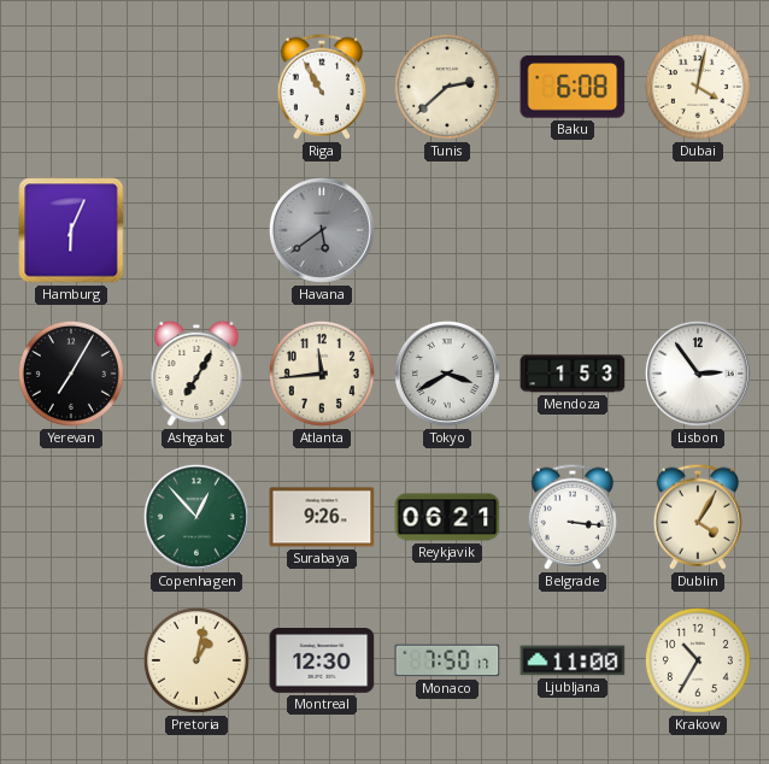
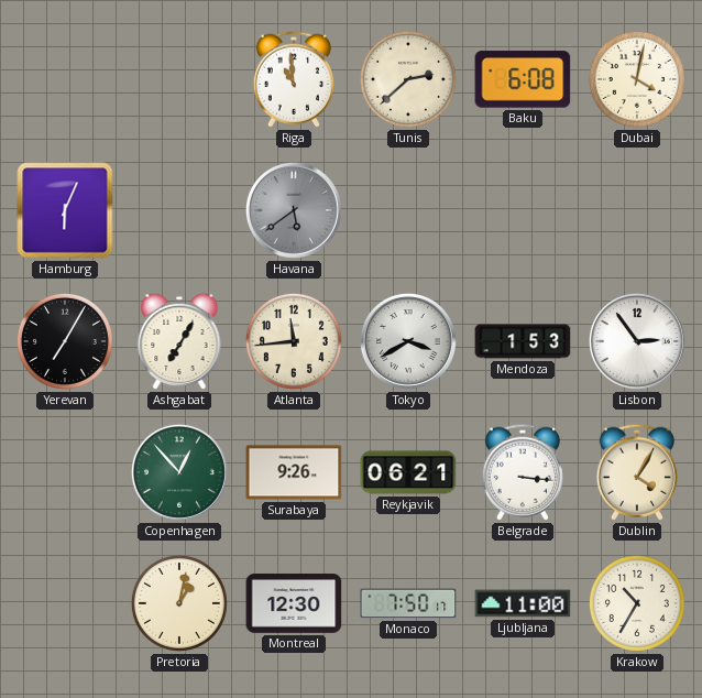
Riga: 10:55 -> 10:59
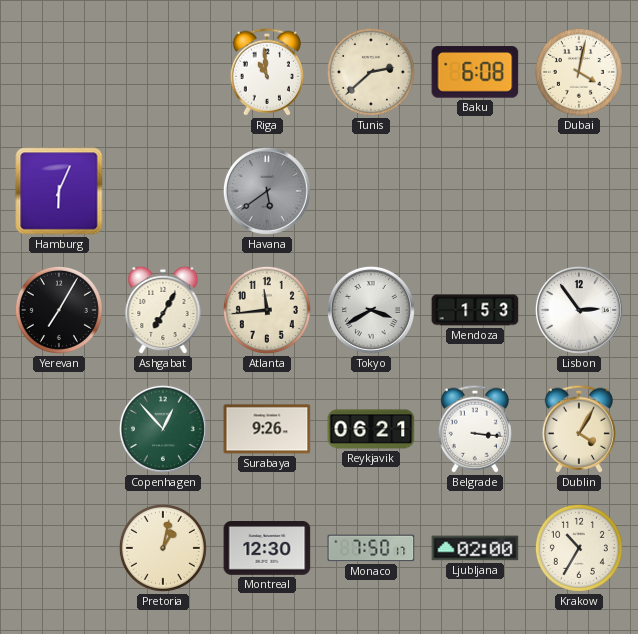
Ljubljana: 11:00 -> 02:00
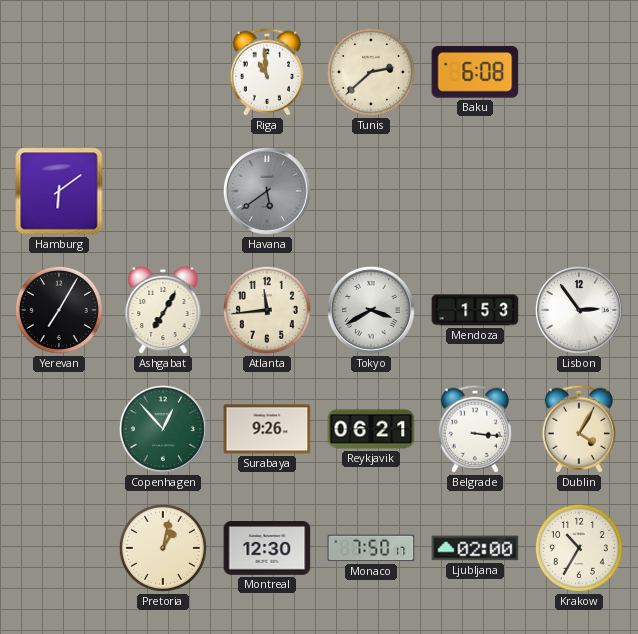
Dubai: 4:02 -> none
Hamburg: 6:04 -> 6:09
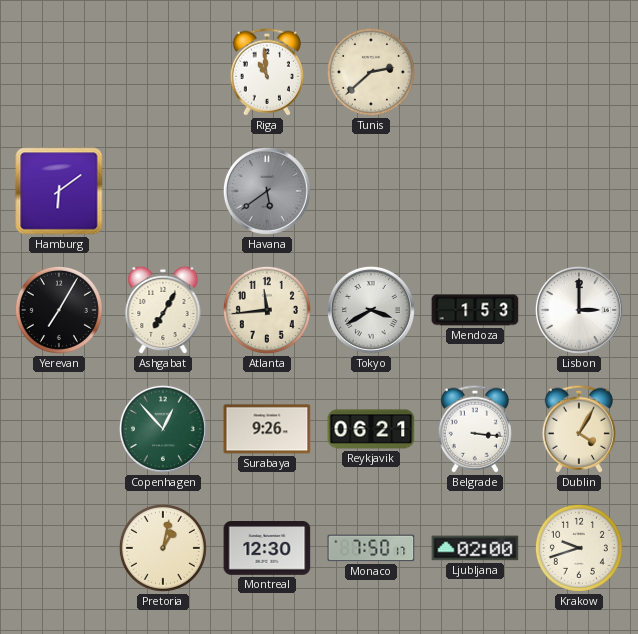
Baku: 6:08 -> none
Lisbon: 2:54 -> 3:00
Krakow: 10:35 -> 9:42
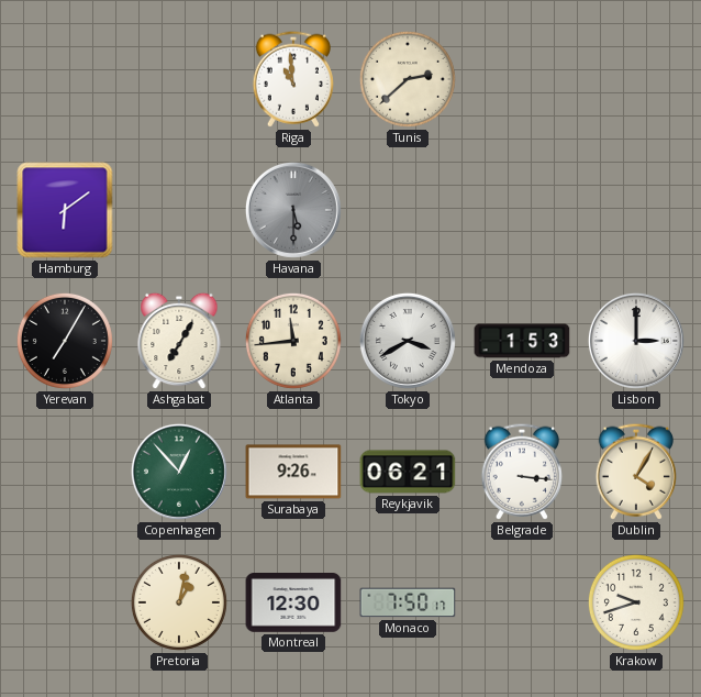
Havana: 5:39 -> 5:30
Ljubljana: 02:00 -> none
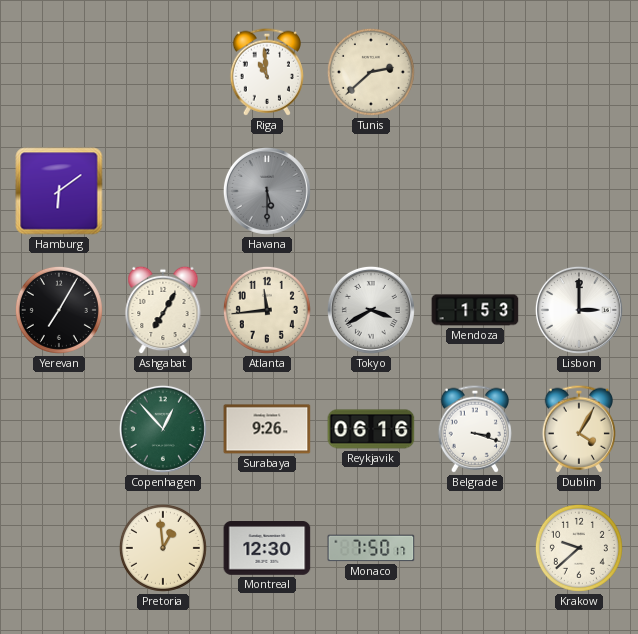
Reykjavik: 06:21 -> 06:16
Belgrade: 3:16 -> 3:18
Pretoria: 1:02 -> 12:59
Krakow: 9:42 -> 9:38
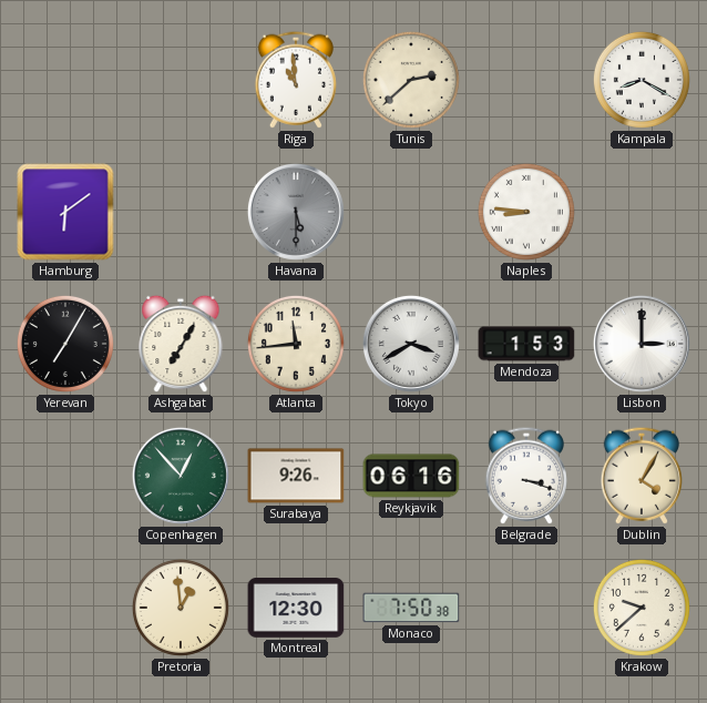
Kampala: none -> 8:20
Naples: none -> 8:46
Monaco: 7:50:17 -> 7:50:38
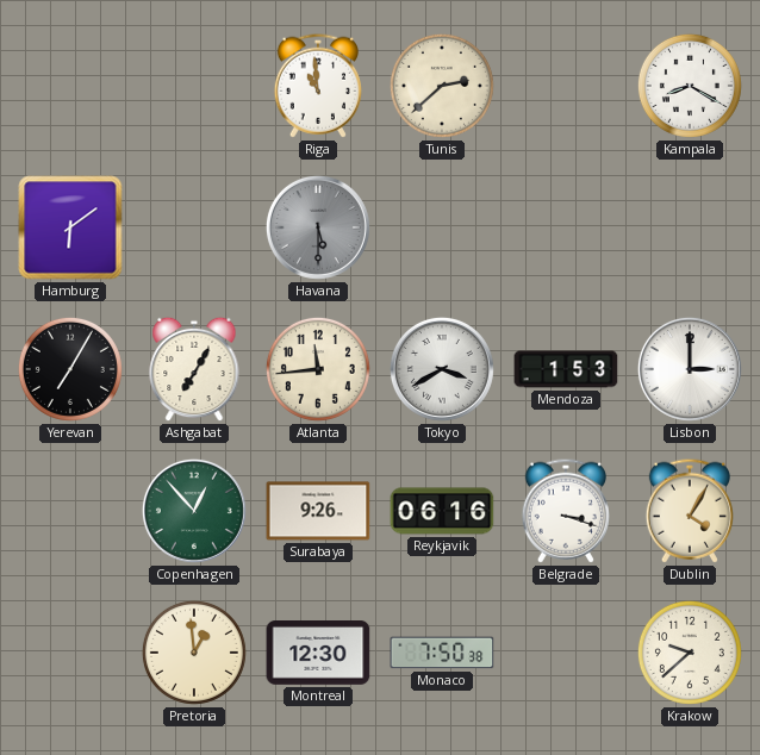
Naples: 8:46 -> none
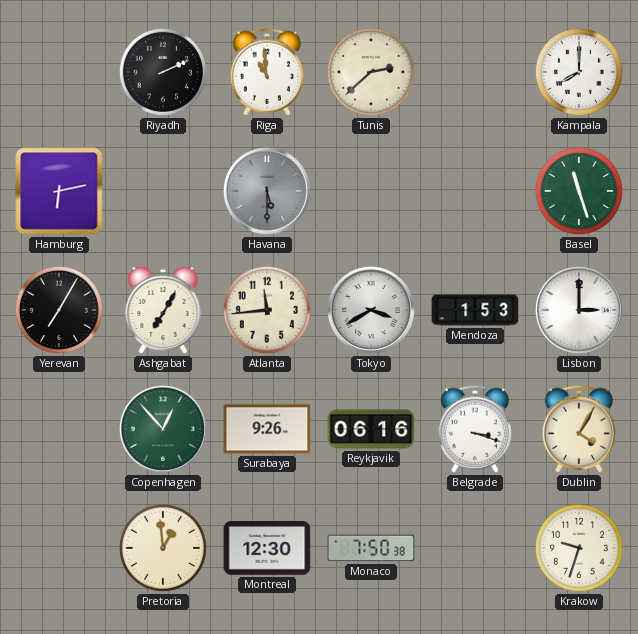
Riyadh: none -> 2:11
Kampala: 8:20 -> 8:00
Hamburg: 6:09 -> 6:13
Basel: none -> 11:27
Krakow: 9:38 -> 9:33
